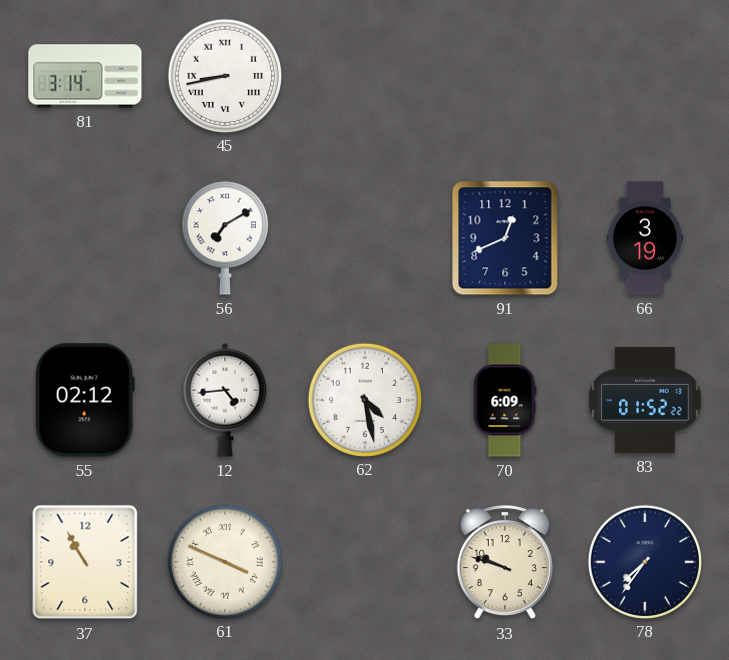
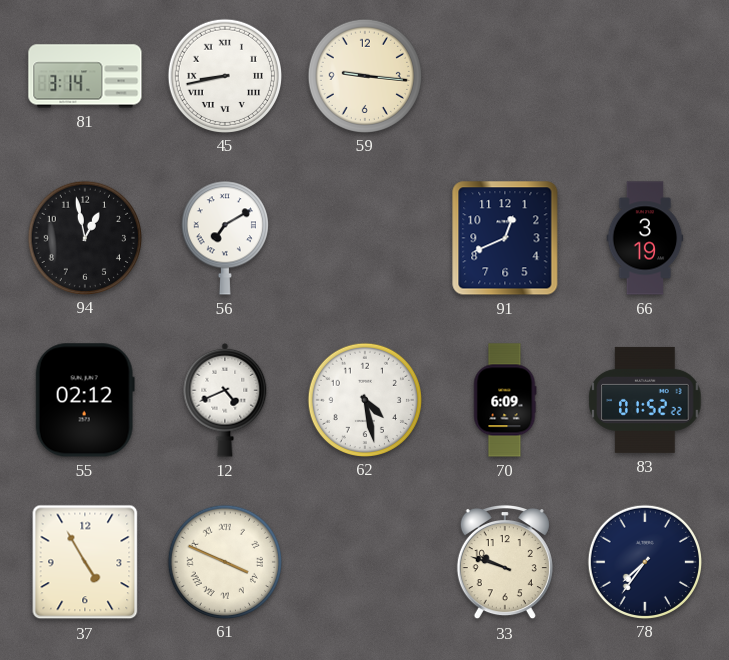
59: none -> 9:16
94: none -> 12:58
12: 4:44 -> 4:41
37: 10:55 -> 4:55
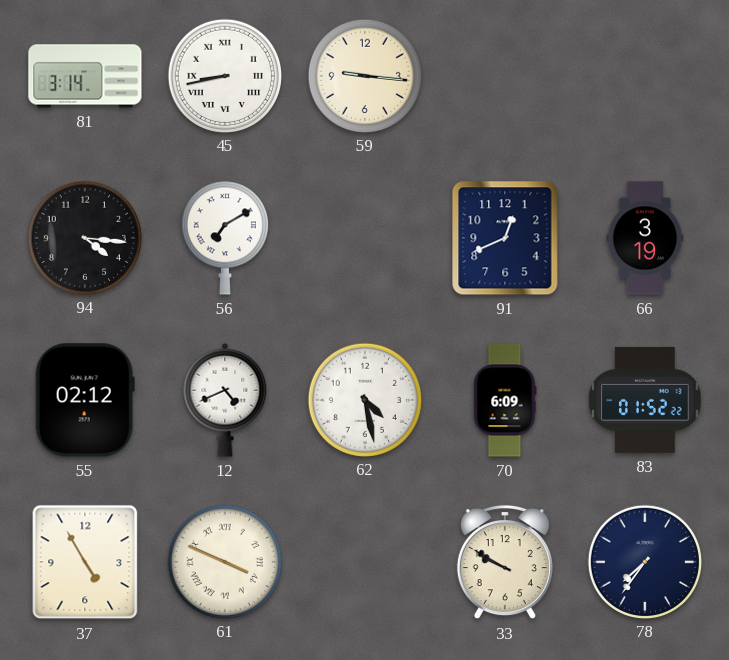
94: 12:58 -> 4:16
33: 9:48 -> 9:50
